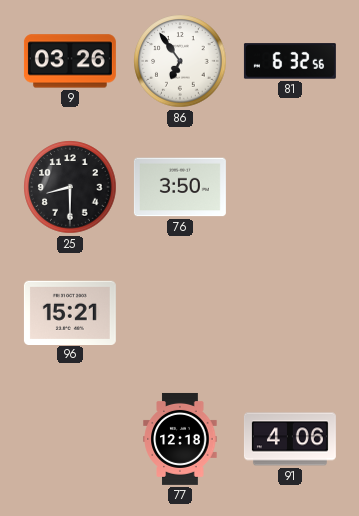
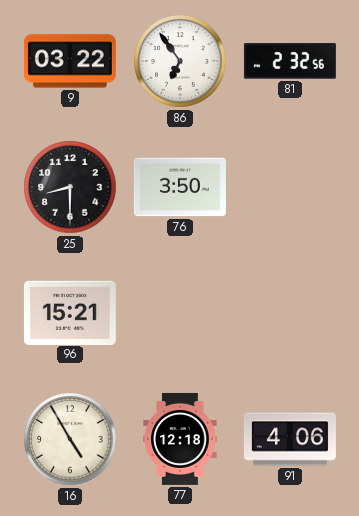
9: 03:26 -> 03:22
81: 6:32 -> 2:32
16: none -> 4:55
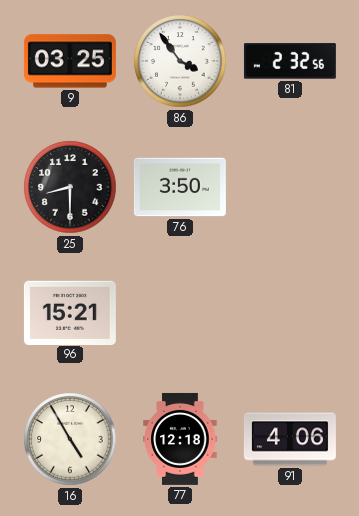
9: 03:22 -> 03:25
86: 6:54 -> 3:54
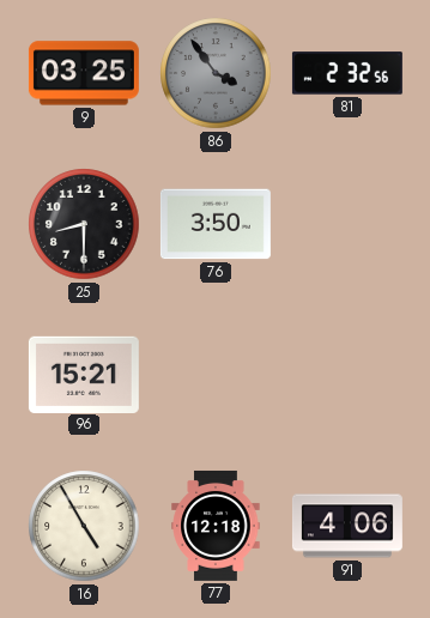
86 dial: white -> grey
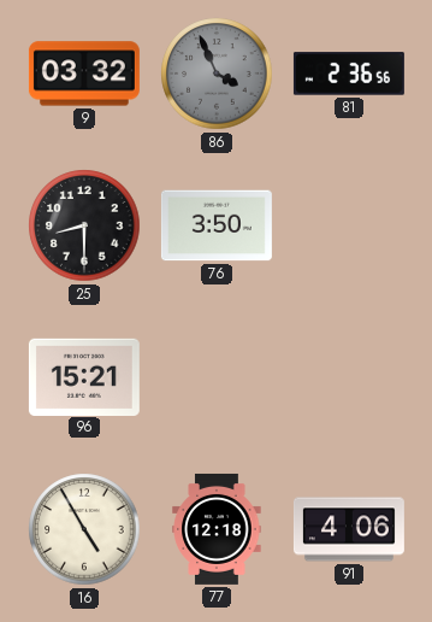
9: 03:25 -> 03:32
86: 3:54 -> 3:56
81: 2:32 -> 2:36
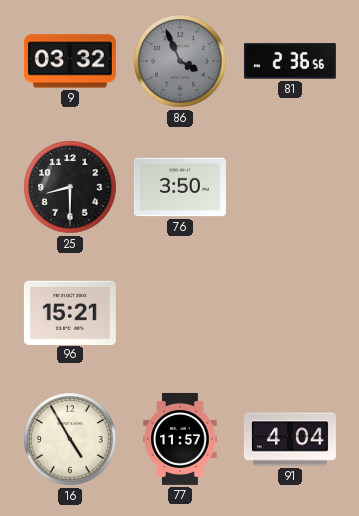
77: 12:18 -> 11:57
91: 4:06 -> 4:04
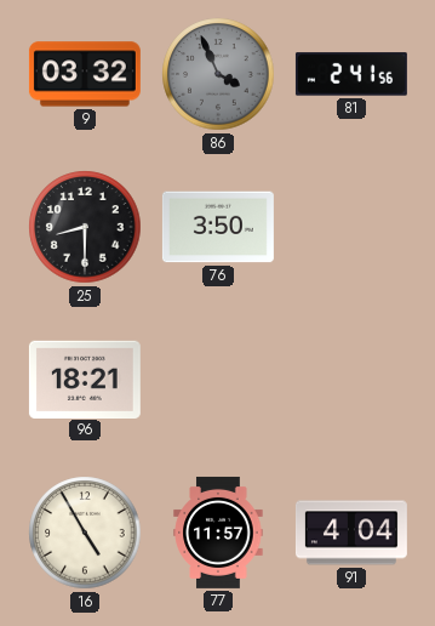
81: 2:36 -> 2:41
96: 15:21 -> 18:21
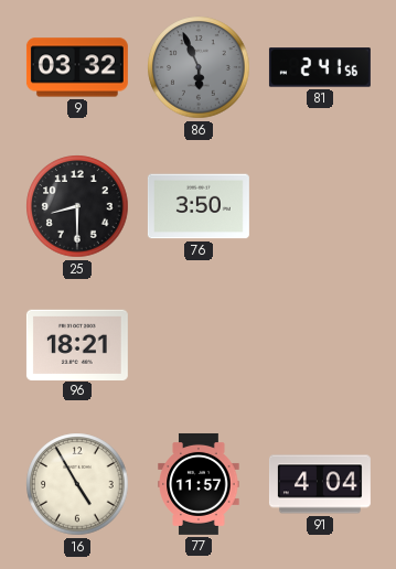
86: 3:56 -> 5:56
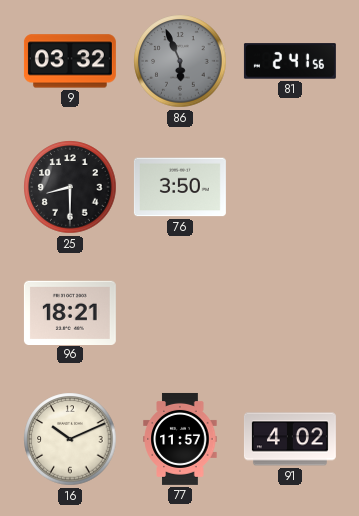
16: 4:55 -> 10:11
91: 4:04 -> 4:02
